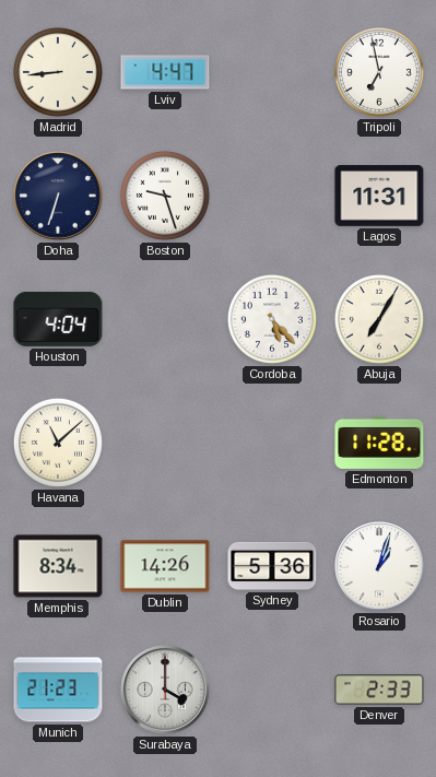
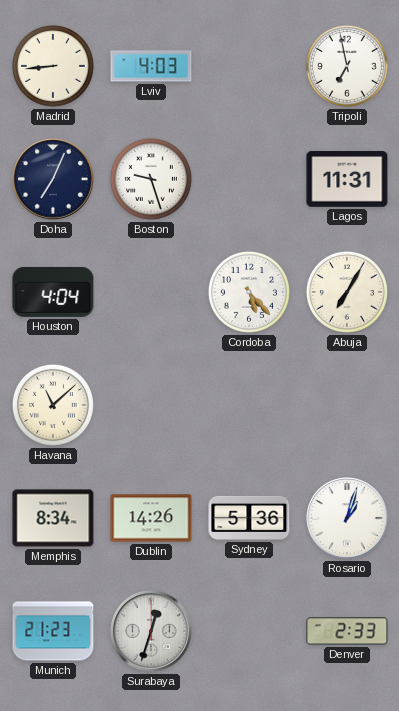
Lviv: 4:47 -> 4:03
Doha: 6:33 -> 7:04
Edmonton: 11:28 -> none
Surabaya: 4:00 -> 12:33
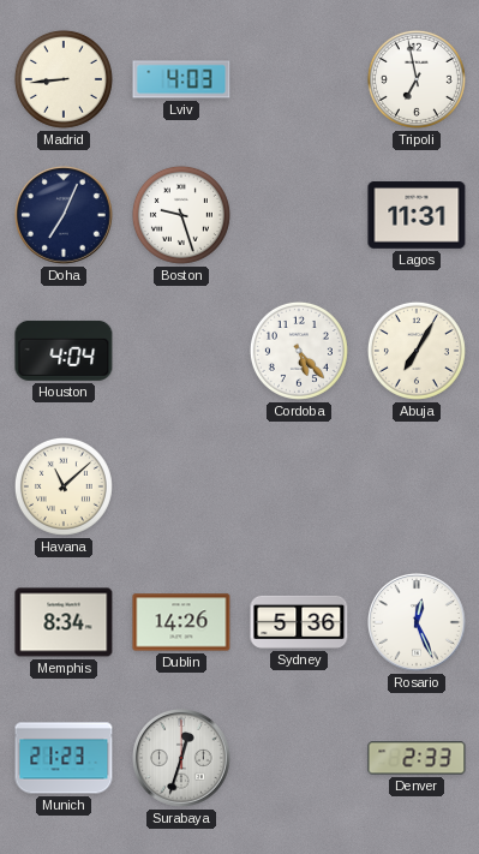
Rosario: 1:03 -> 12:26
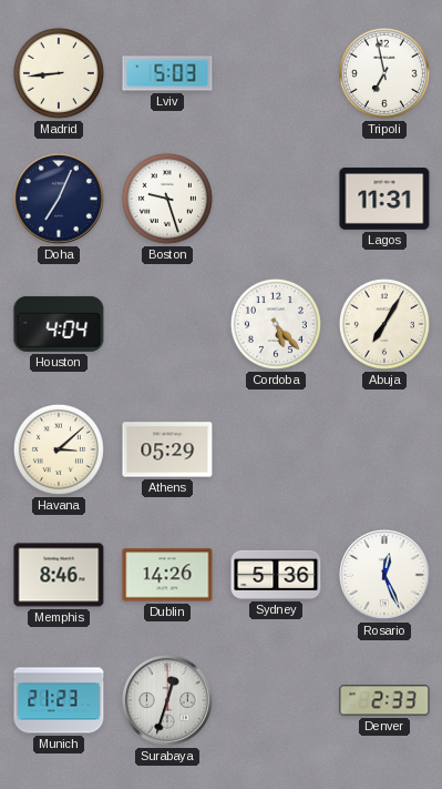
Lviv: 4:03 -> 5:03
Havana: 11:08 -> 3:08
Athens: none -> 05:29
Memphis: 8:34 -> 8:46
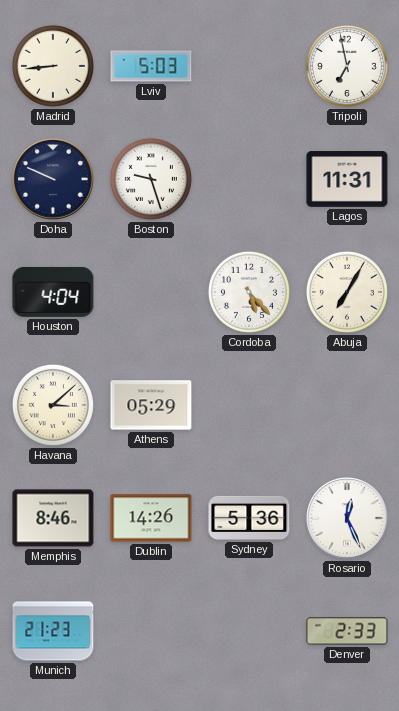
Doha: 7:04 -> 9:49
Surabaya: 12:33 -> none
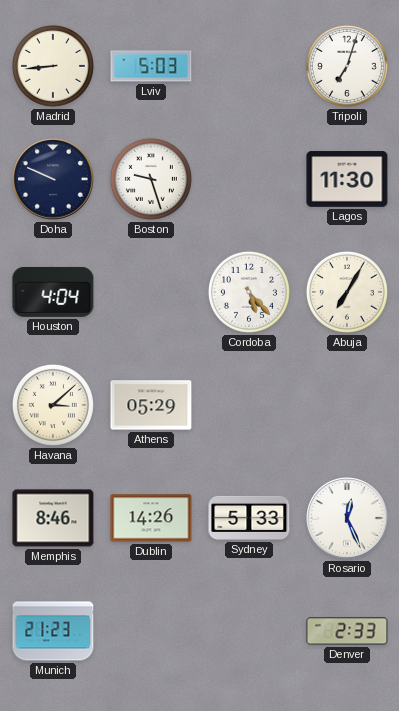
Tripoli: 6:58 -> 7:03
Lagos: 11:31 -> 11:30
Sydney: 5:36 -> 5:33
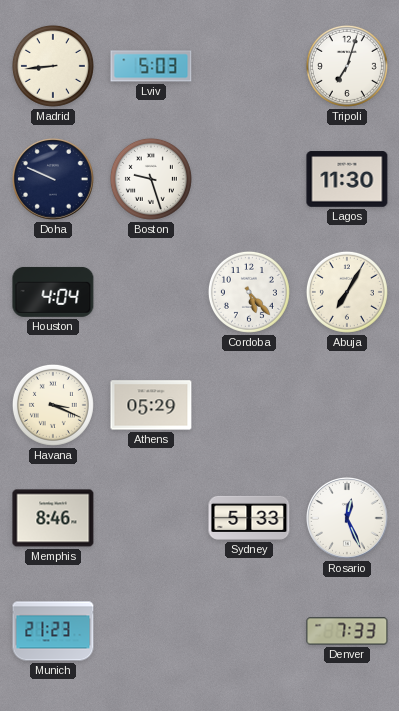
Havana: 3:08 -> 3:19
Dublin: 14:26 -> none
Denver: 2:33 -> 7:33
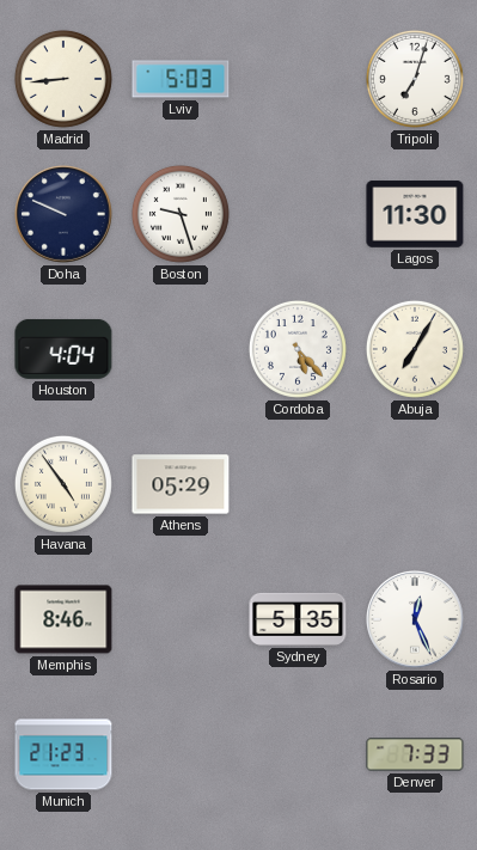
Havana: 3:19 -> 4:54
Sydney: 5:33 -> 5:35
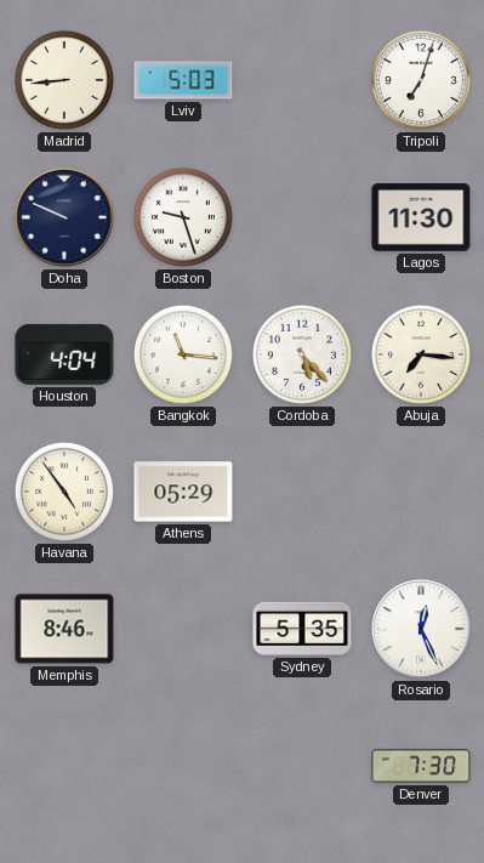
Bangkok: none -> 11:16
Abuja: 7:05 -> 7:16
Munich: 21:23 -> none
Denver: 7:33 -> 7:30
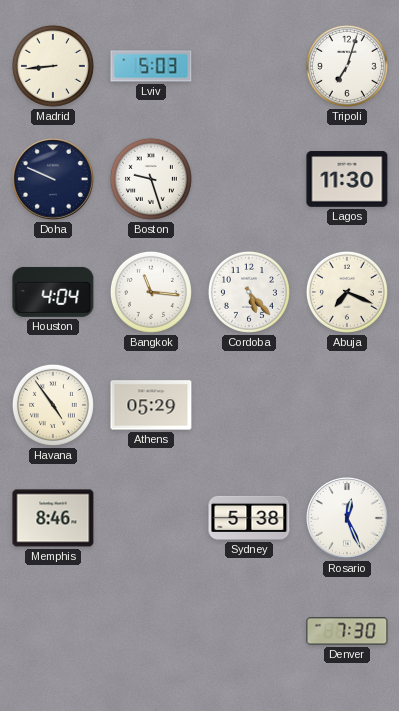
Abuja: 7:16 -> 7:19
Sydney: 5:35 -> 5:38
